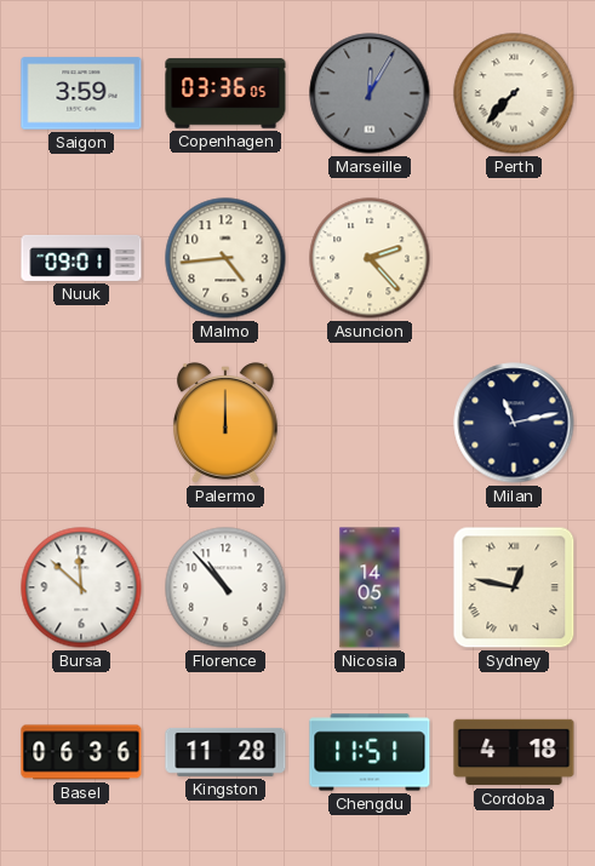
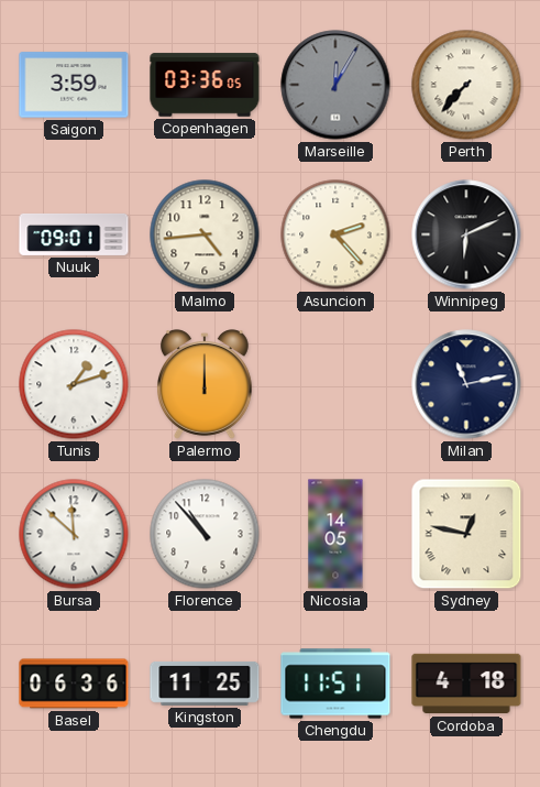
Winnipeg: none -> 6:11
Tunis: none -> 1:12
Kingston: 11:28 -> 11:25
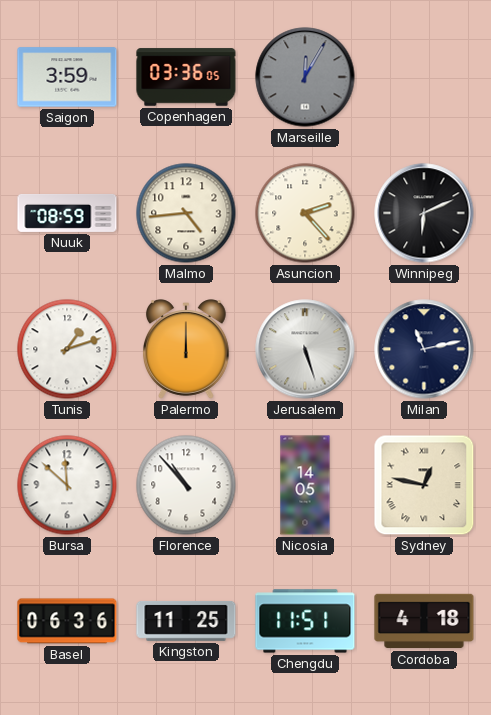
Perth: 7:37 -> none
Nuuk: 09:01 -> 08:59
Jerusalem: none -> 5:27
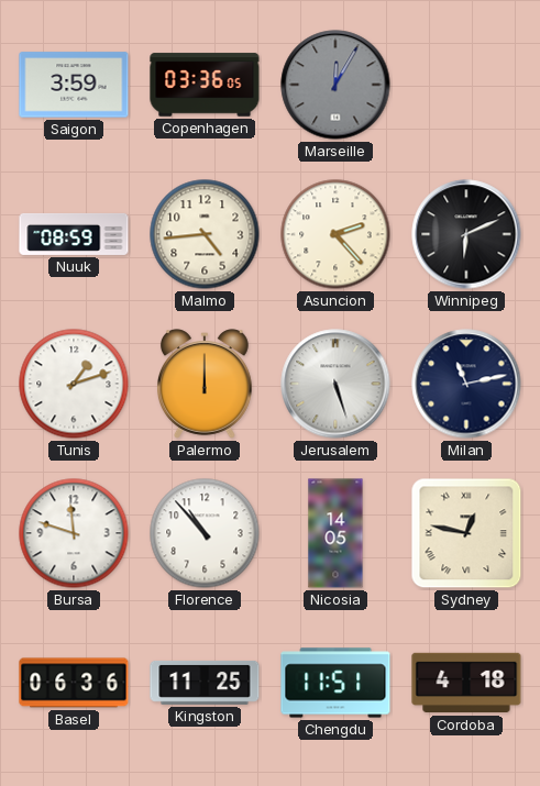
Bursa: 11:52 -> 11:48
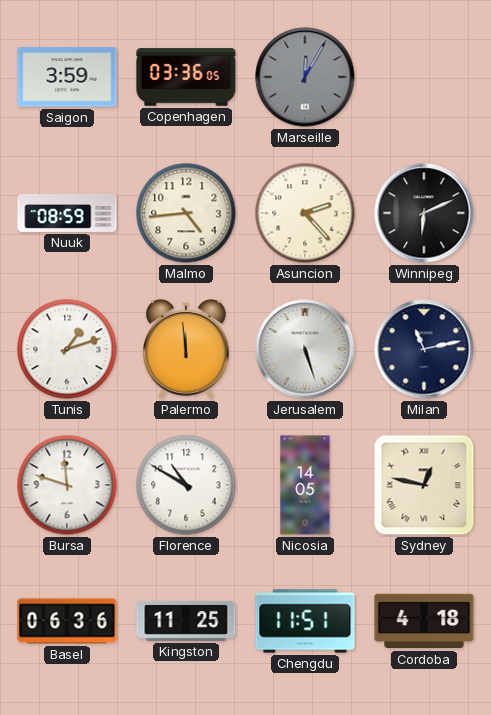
Palermo: 12:00 -> 11:59
Florence: 10:53 -> 10:50
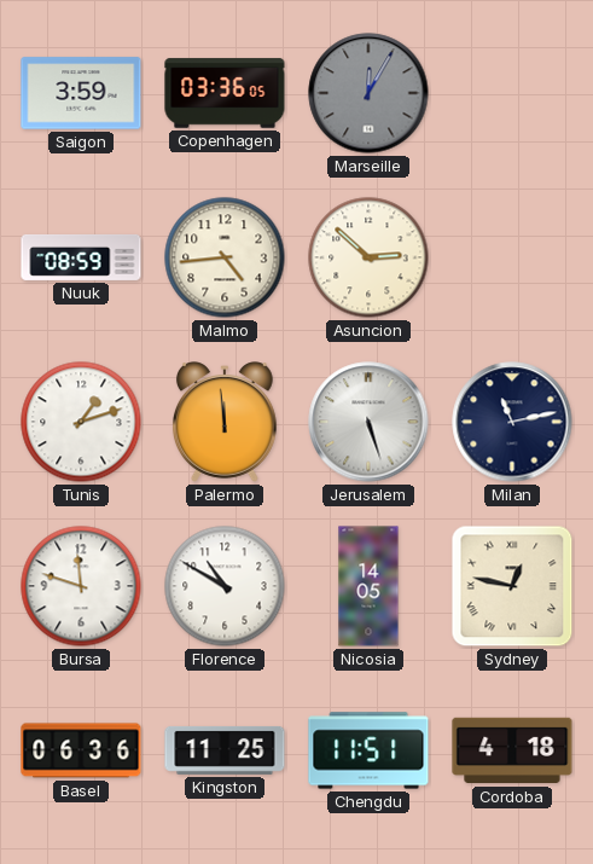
Asuncion: 2:23 -> 2:52
Winnipeg: 6:11 -> none
